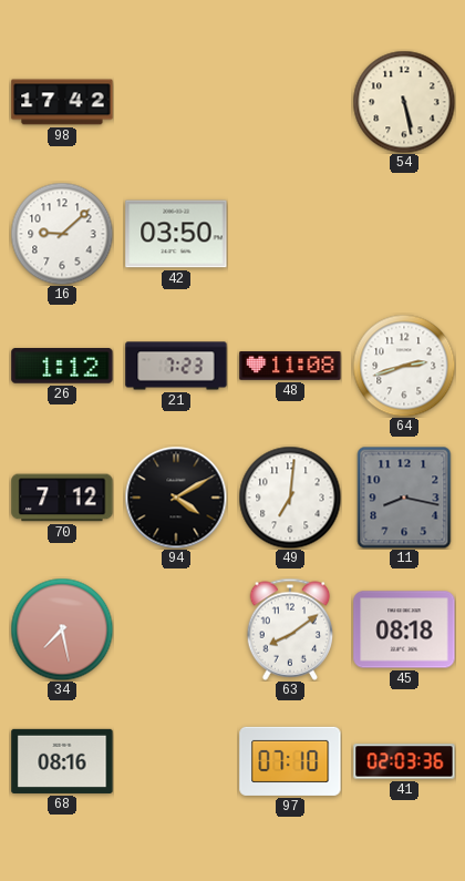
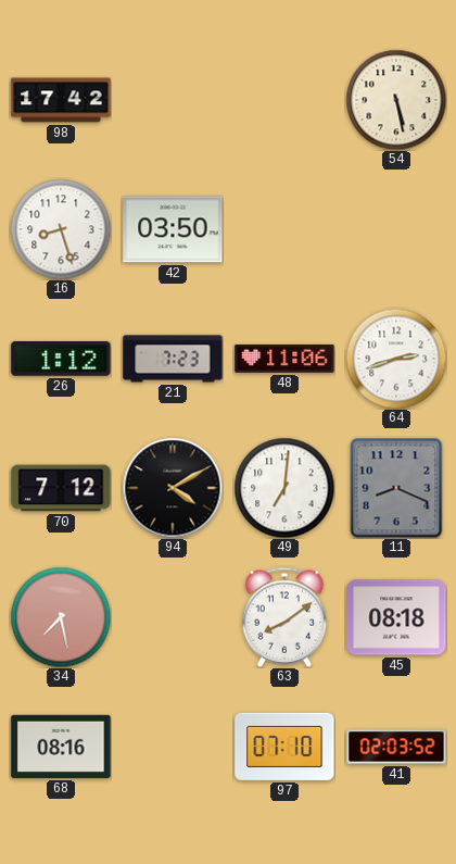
16: 9:08 -> 8:27
48: 11:08 -> 11:06
11: 8:17 -> 8:19
41: 02:03:36 -> 02:03:52
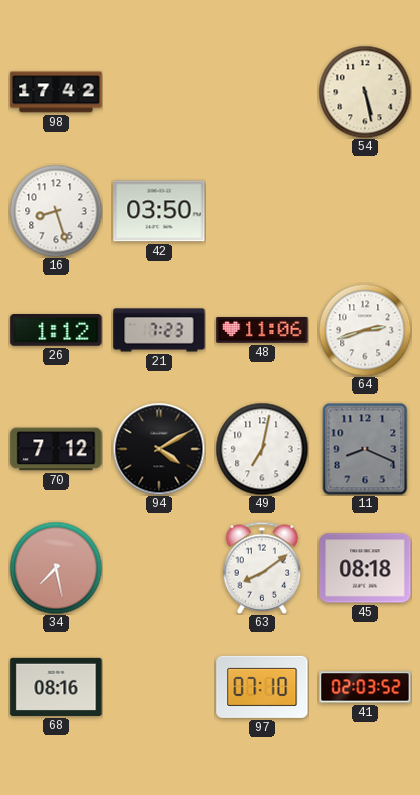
49: 7:01 -> 7:02
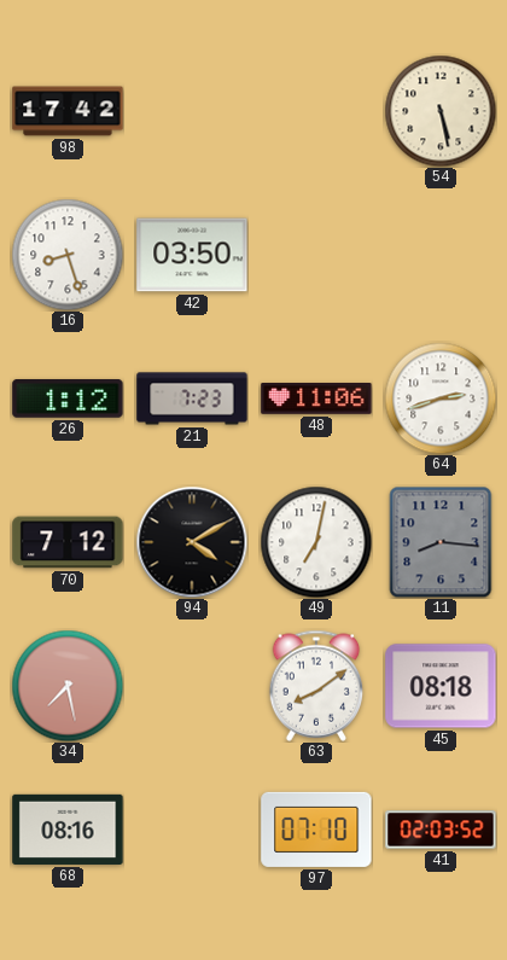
11: 8:19 -> 8:16
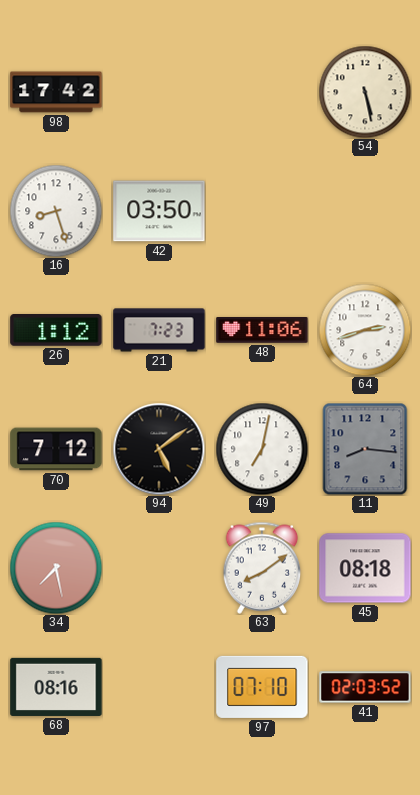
94: 4:10 -> 5:09
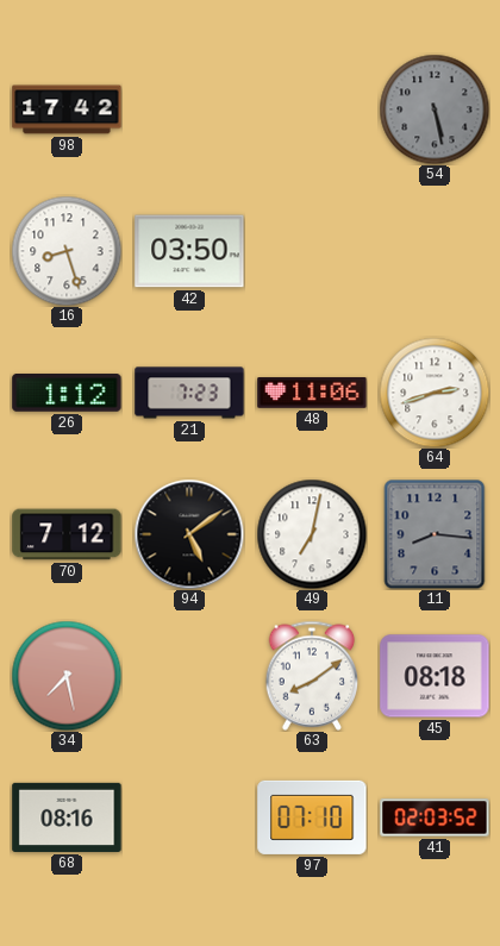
54 dial: cream -> grey
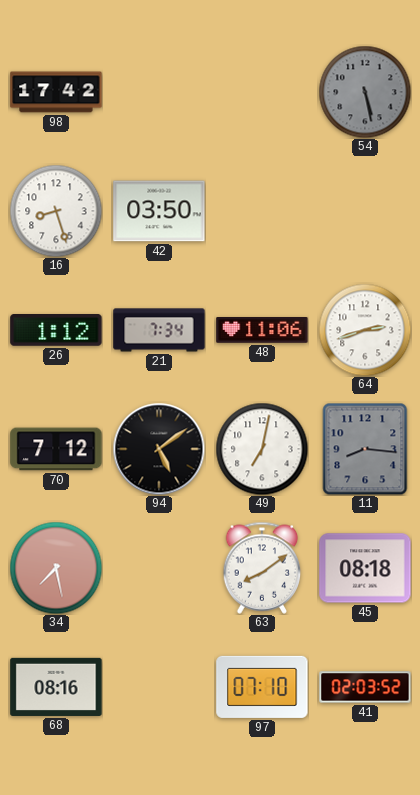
21: 7:23 -> 7:34
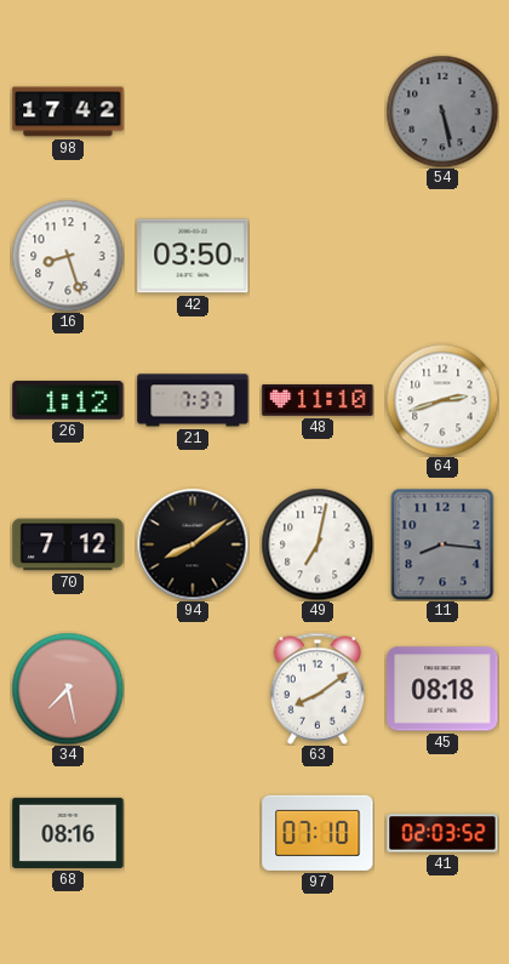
21: 7:34 -> 7:37
48: 11:06 -> 11:10
94: 5:09 -> 8:09
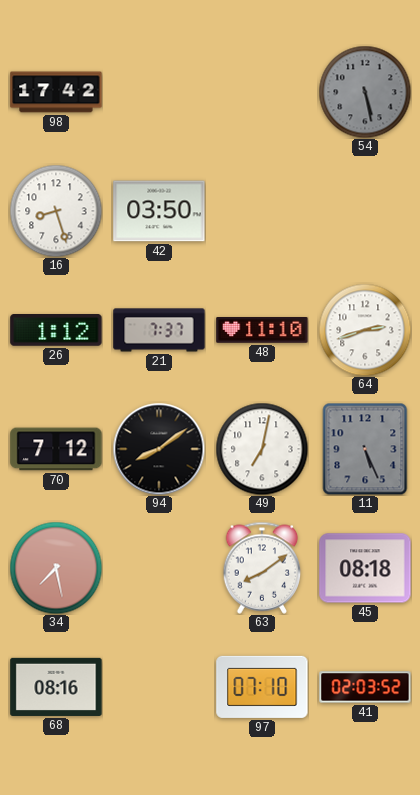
11: 8:16 -> 5:26
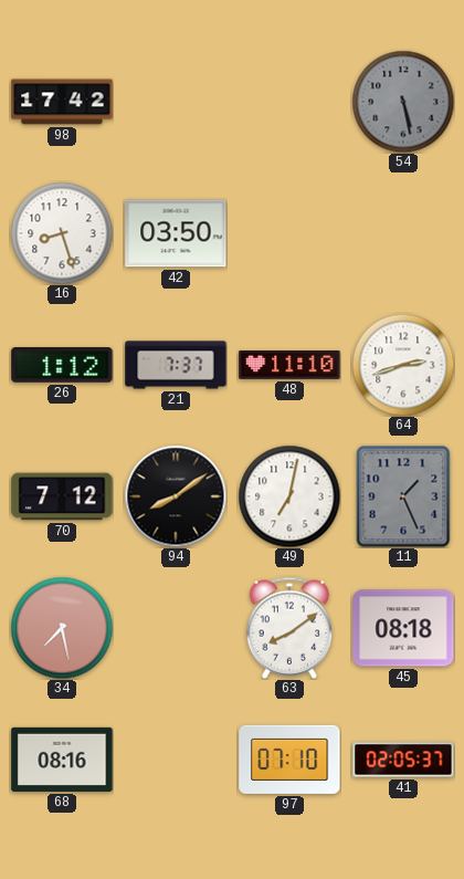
11: 5:26 -> 1:26
41: 02:03 -> 02:05
